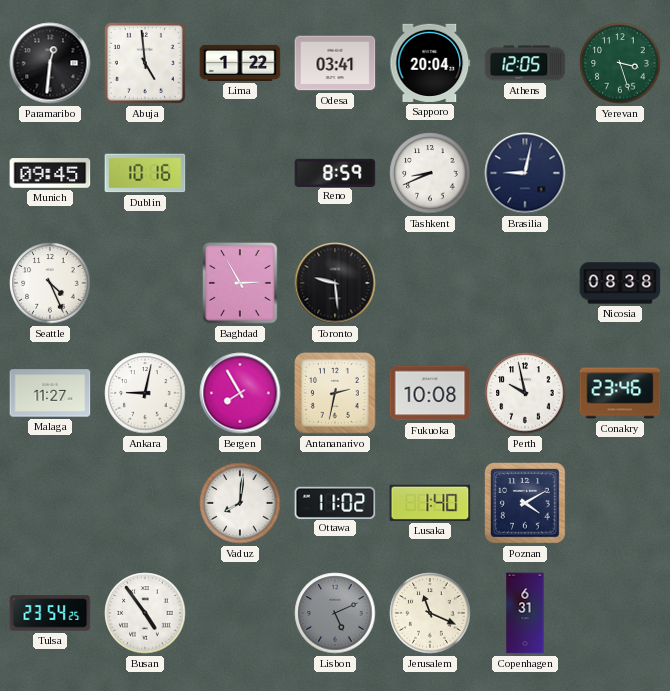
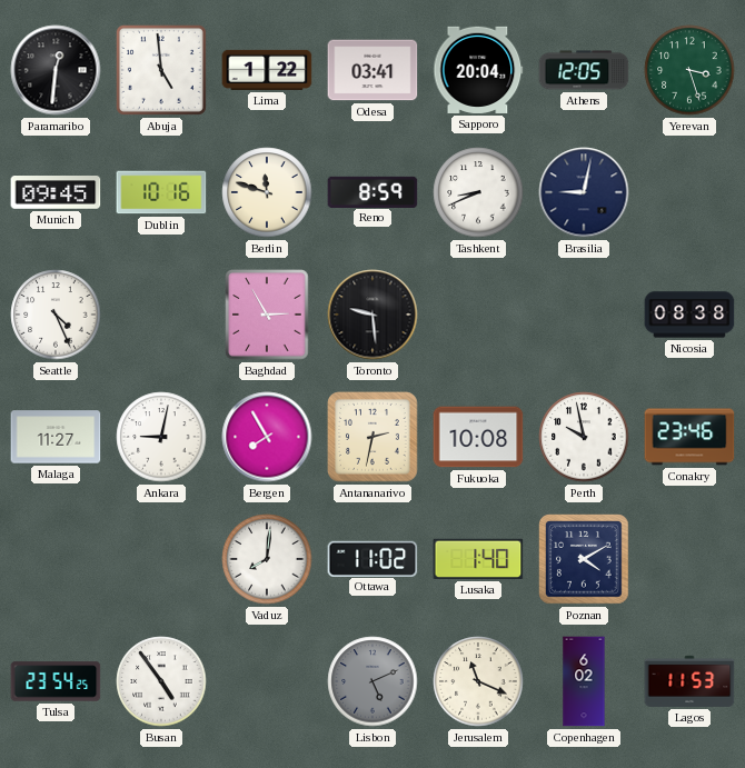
Berlin: none -> 11:48
Copenhagen: 6:31 -> 6:02
Lagos: none -> 11:53
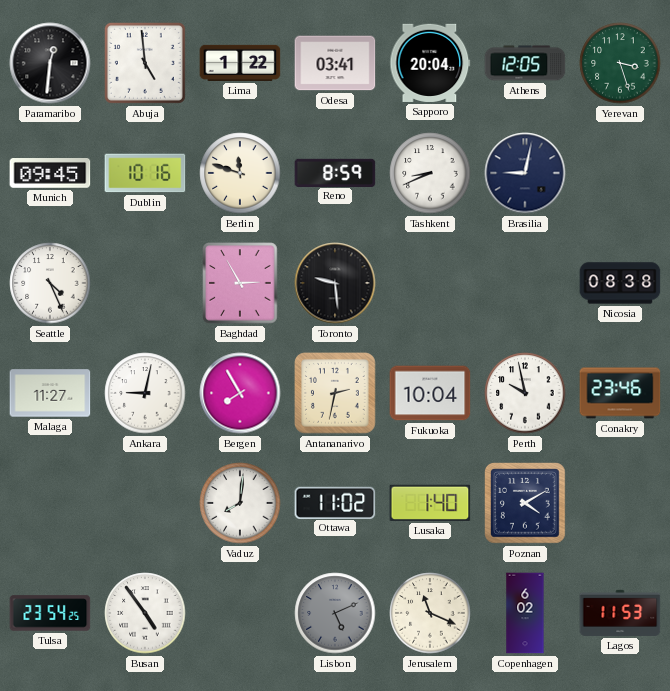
Fukuoka: 10:08 -> 10:04
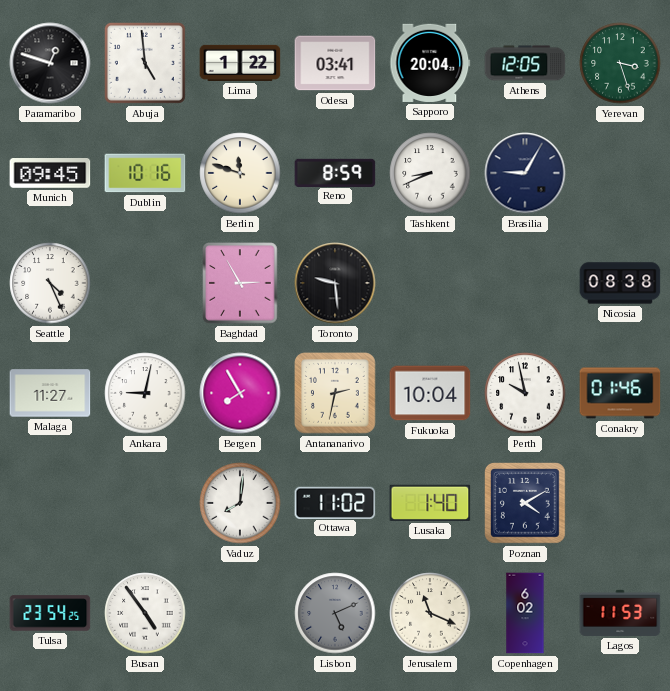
Paramaribo: 12:31 -> 12:48
Brasilia: 9:02 -> 9:05
Conakry: 23:46 -> 01:46
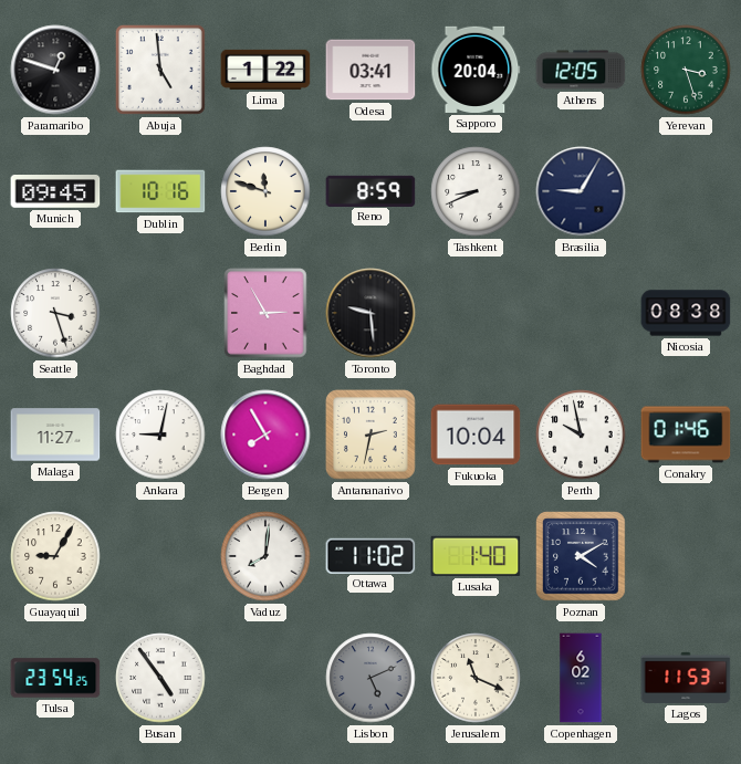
Seattle: 4:26 -> 3:27
Guayaquil: none -> 9:05
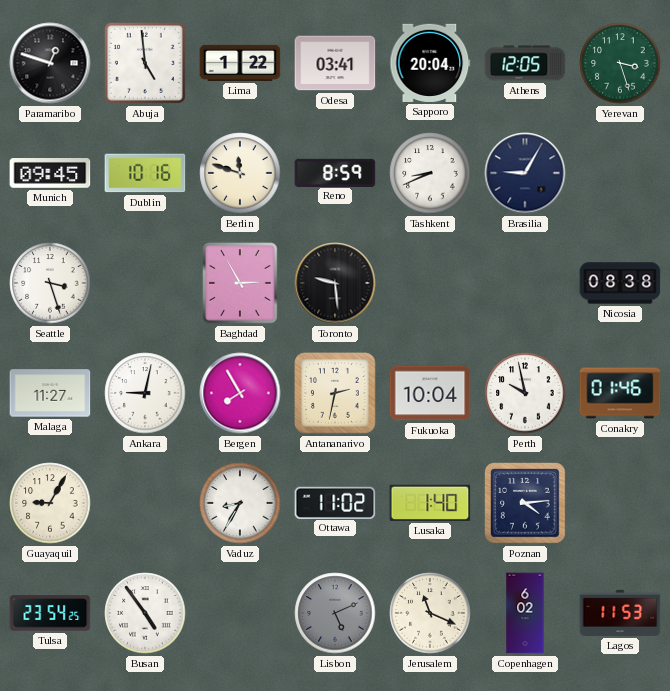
Vaduz: 8:01 -> 8:35
Poznan: 4:10 -> 4:14
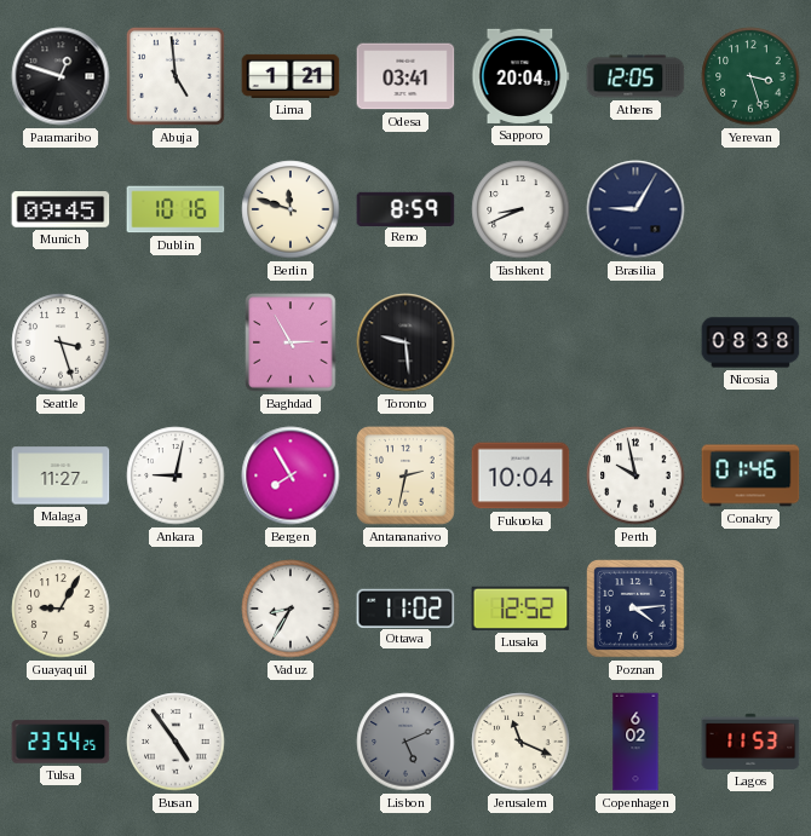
Lima: 1:22 -> 1:21
Lusaka: 1:40 -> 12:52
